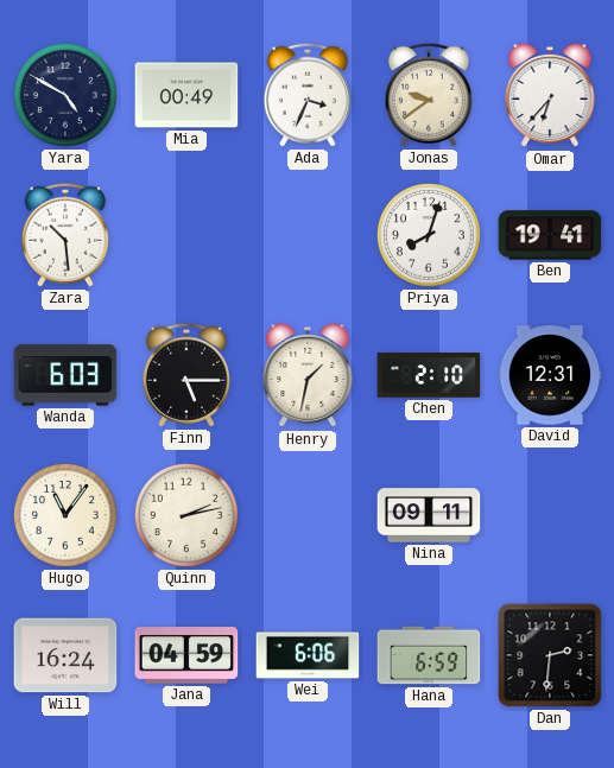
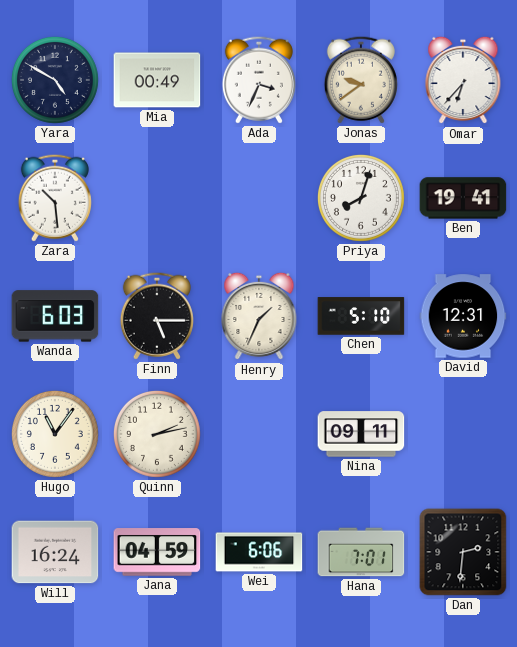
Henry: 1:32 -> 1:34
Chen: 2:10 -> 5:10
Hana: 6:59 -> 7:01
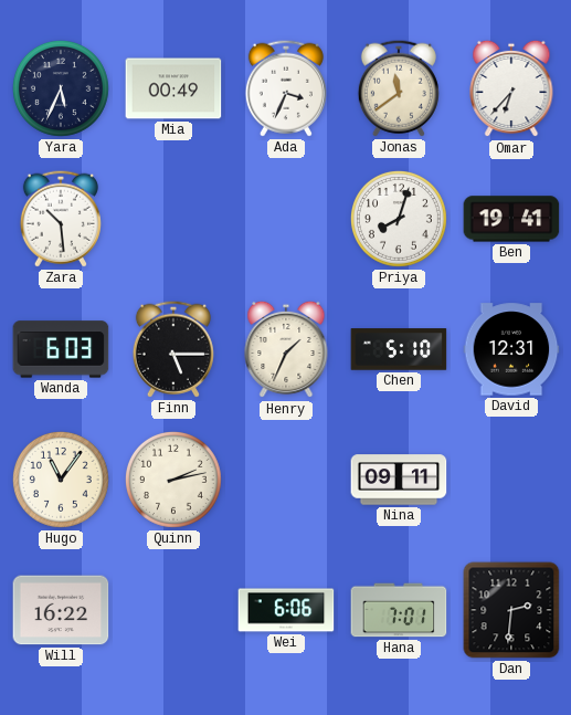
Yara: 4:50 -> 5:34
Jonas: 9:39 -> 11:39
Will: 16:24 -> 16:22
Jana: 04:59 -> none
